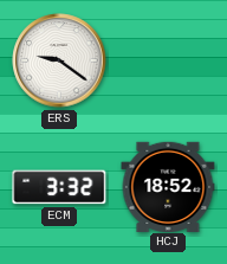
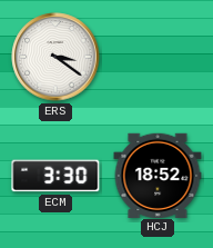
ERS: 9:21 -> 3:21
ECM: 3:32 -> 3:30
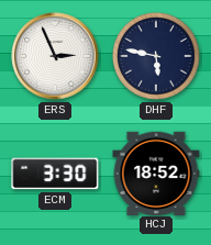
ERS: 3:21 -> 2:56
DHF: none -> 5:47
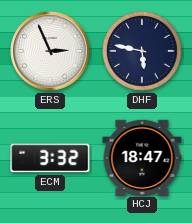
ECM: 3:30 -> 3:32
HCJ: 18:52 -> 18:47
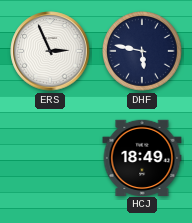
ECM: 3:32 -> none
HCJ: 18:47 -> 18:49
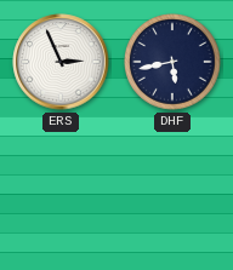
DHF: 5:47 -> 5:43
HCJ: 18:49 -> none
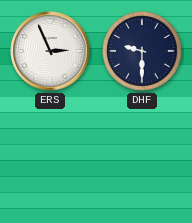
DHF: 5:43 -> 9:30
